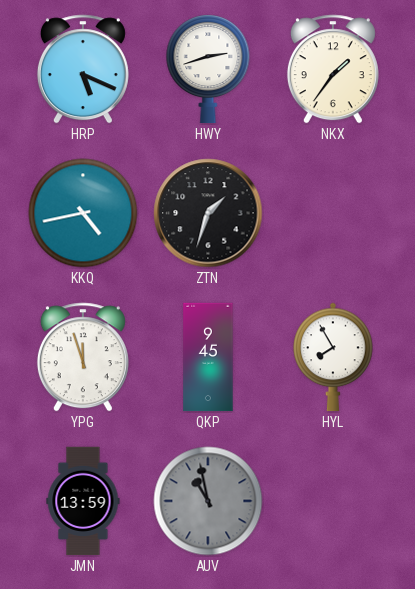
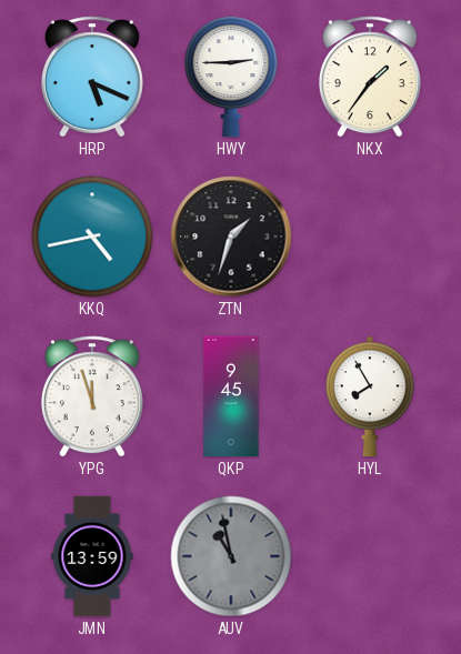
HWY: 2:42 -> 2:45
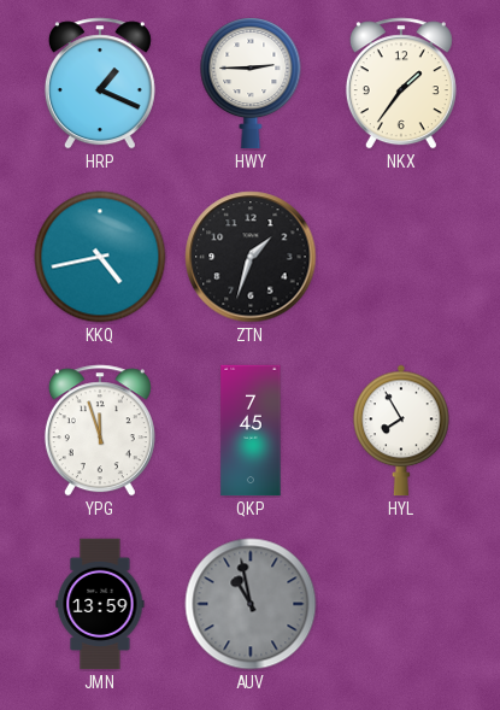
HRP: 5:19 -> 1:19
QKP: 9:45 -> 7:45
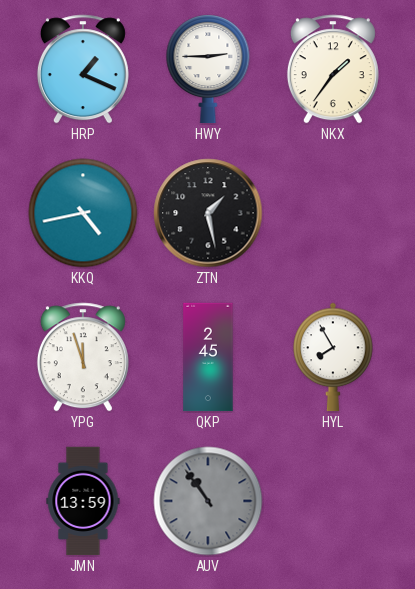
ZTN: 1:33 -> 1:28
QKP: 7:45 -> 2:45
AUV: 10:58 -> 10:54
